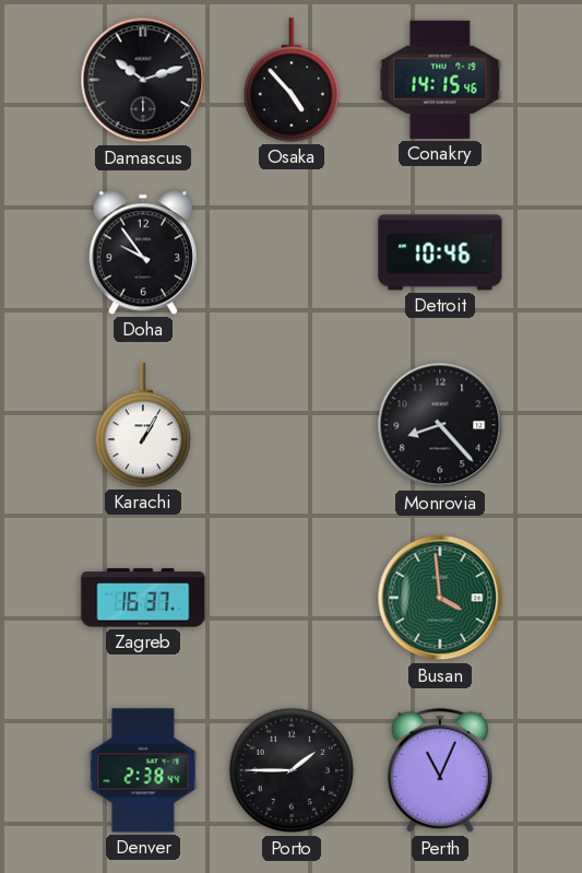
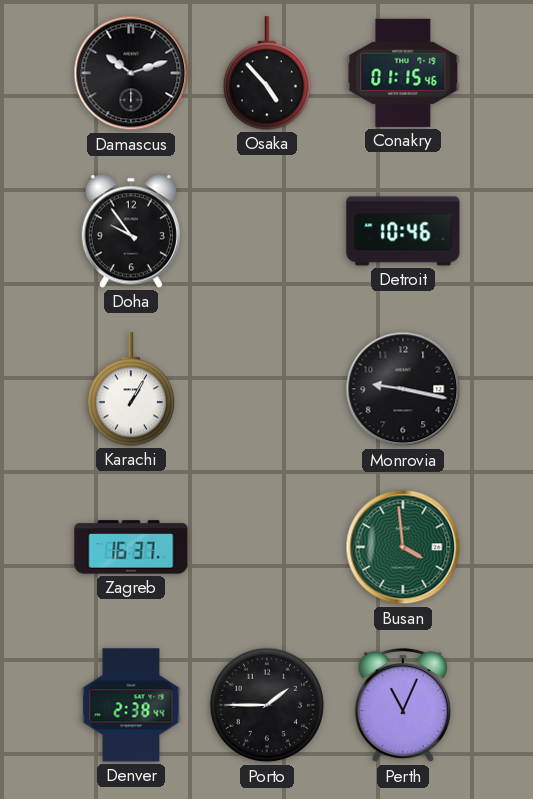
Conakry: 14:15 -> 01:15
Monrovia: 8:23 -> 9:17
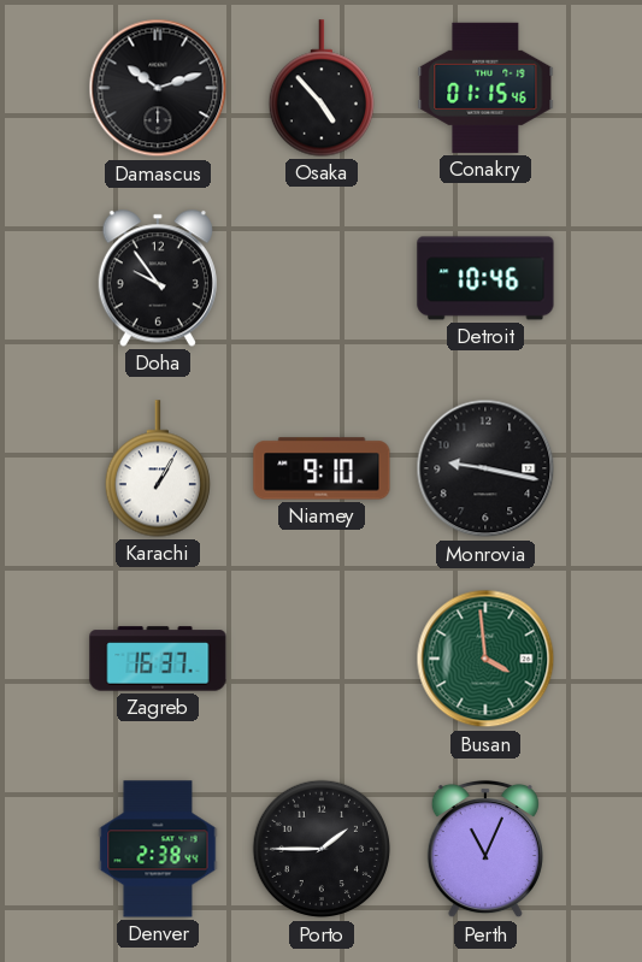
Niamey: none -> 9:10
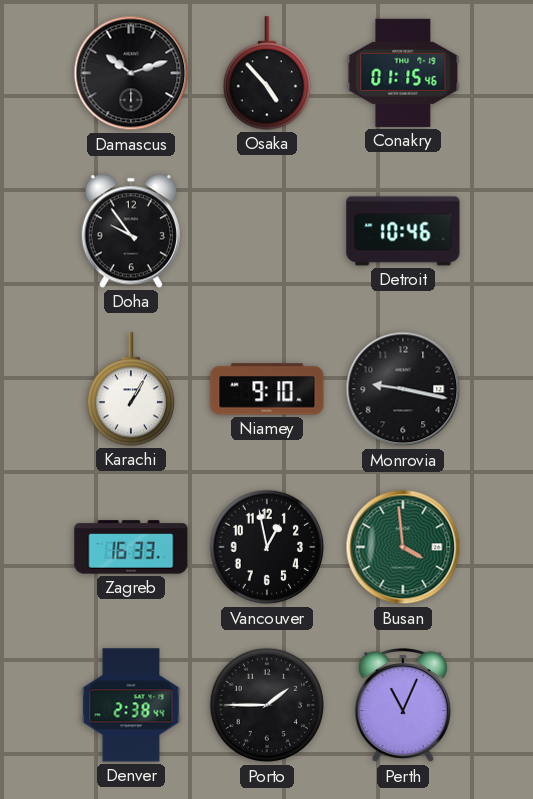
Zagreb: 16:37 -> 16:33
Vancouver: none -> 12:58
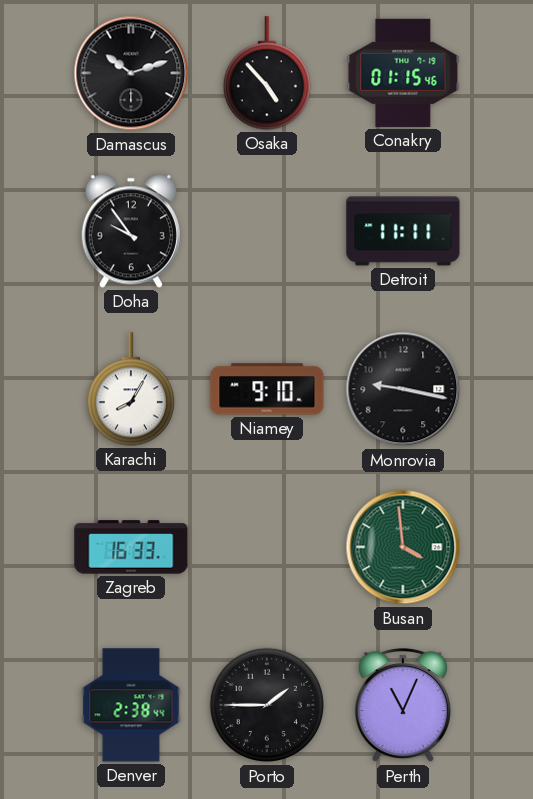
Detroit: 10:46 -> 11:11
Karachi: 1:05 -> 8:05
Vancouver: 12:58 -> none
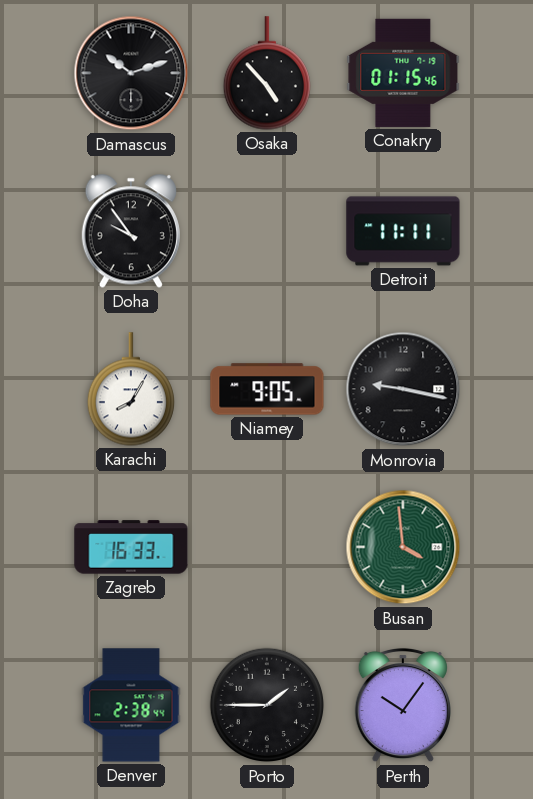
Niamey: 9:10 -> 9:05
Perth: 11:04 -> 10:06
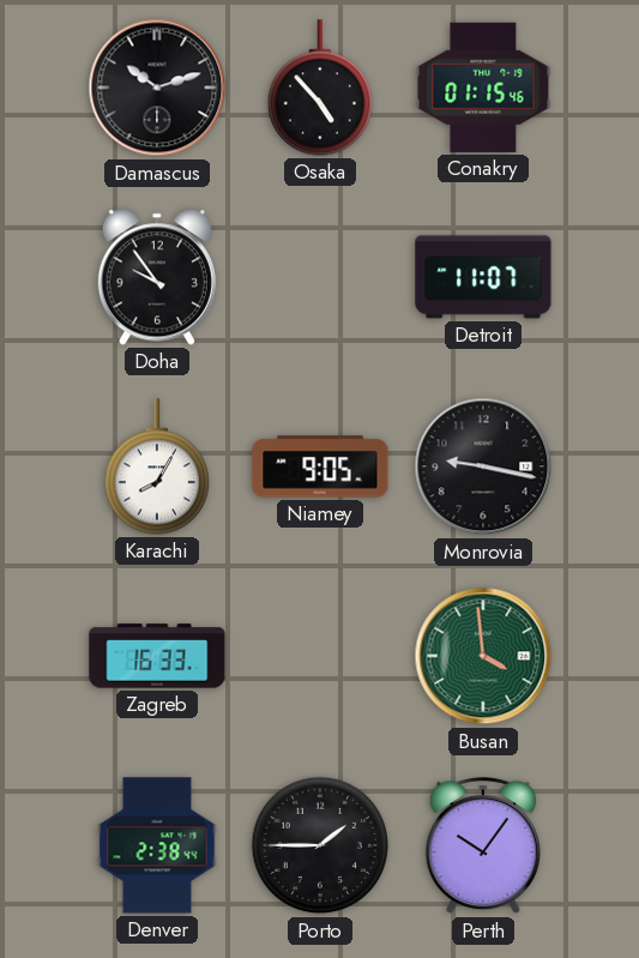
Detroit: 11:11 -> 11:07
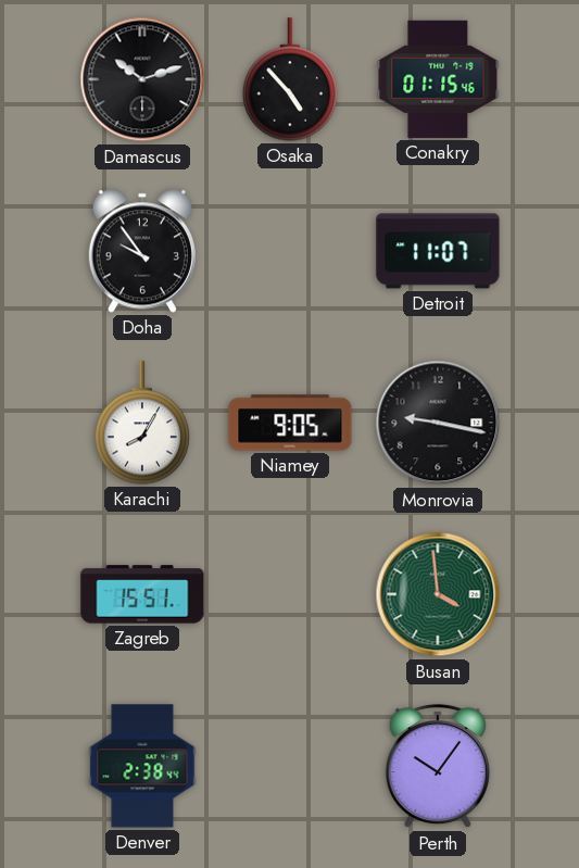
Zagreb: 16:33 -> 15:51
Porto: 1:45 -> none
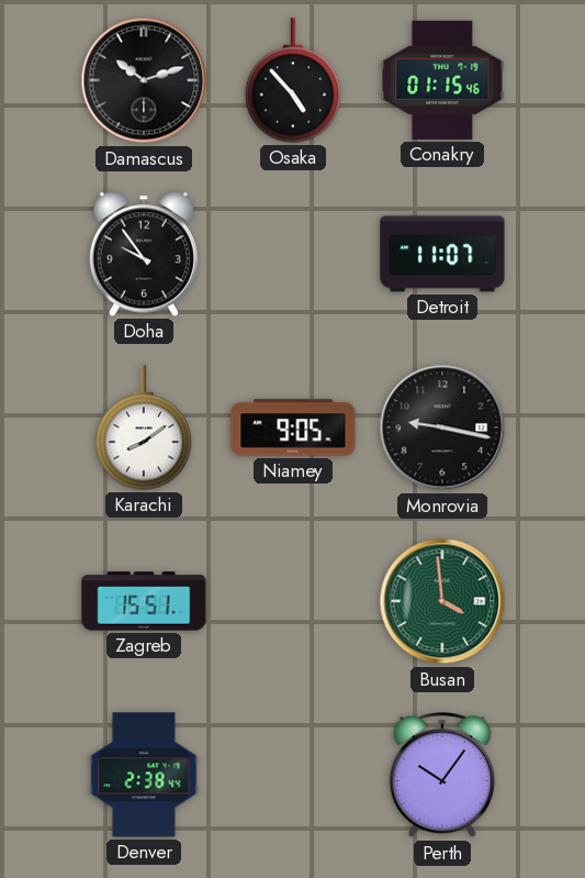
Karachi: 8:05 -> 8:09
